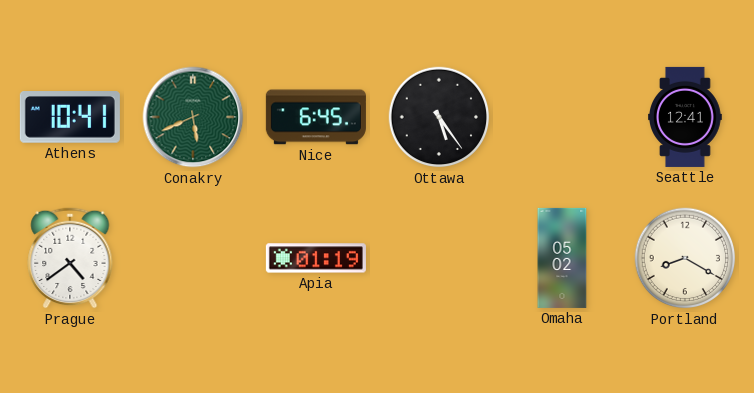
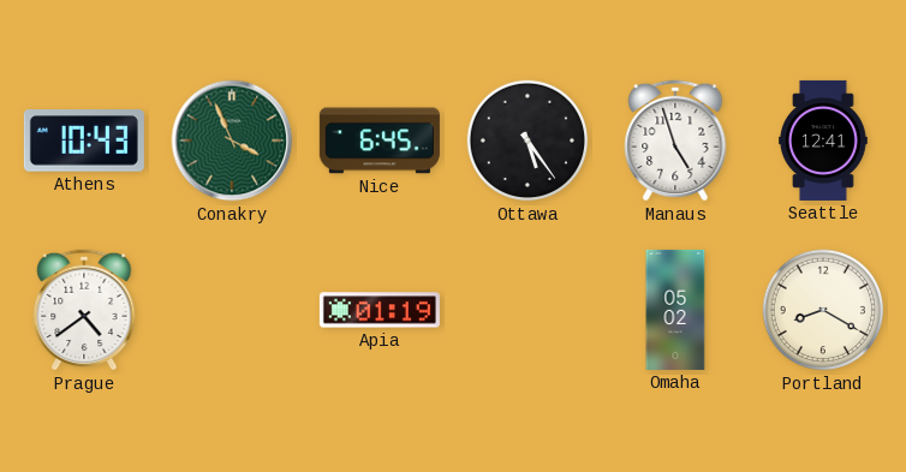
Athens: 10:41 -> 10:43
Conakry: 5:41 -> 3:56
Manaus: none -> 4:57
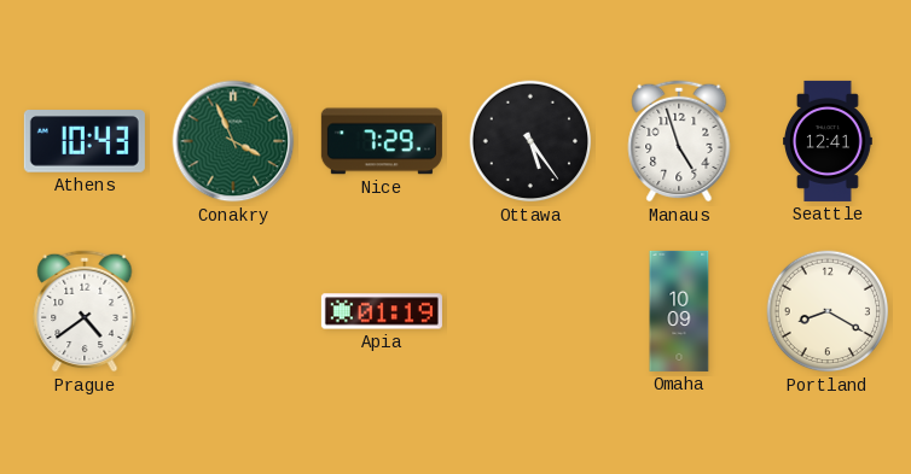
Nice: 6:45 -> 7:29
Omaha: 05:02 -> 10:09
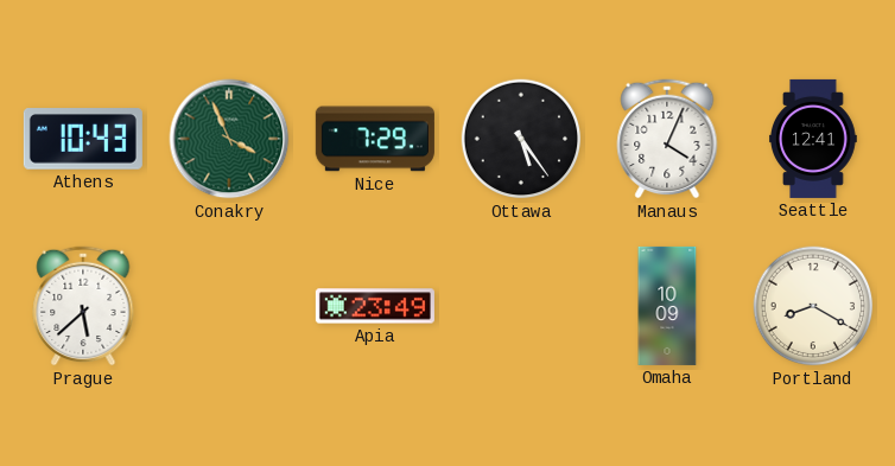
Manaus: 4:57 -> 4:04
Prague: 4:39 -> 5:38
Apia: 01:19 -> 23:49
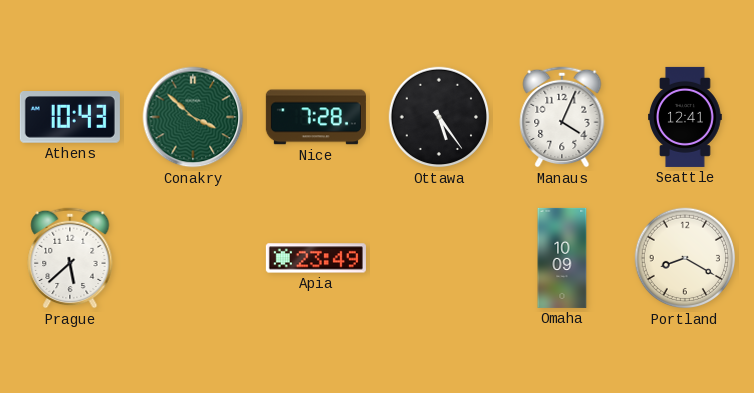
Conakry: 3:56 -> 3:52
Nice: 7:29 -> 7:28
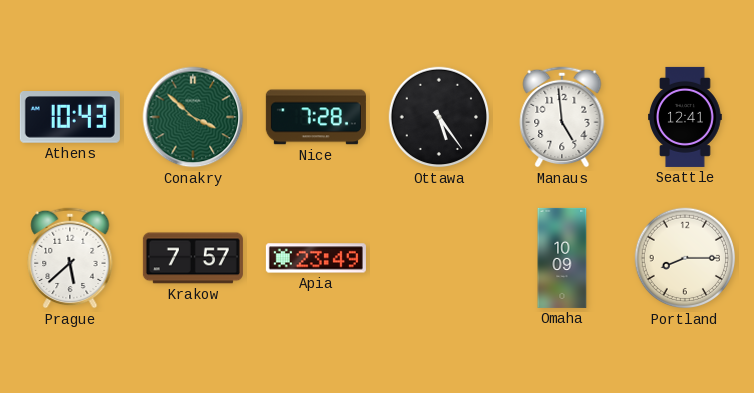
Manaus: 4:04 -> 4:59
Krakow: none -> 7:57
Portland: 8:20 -> 8:15
